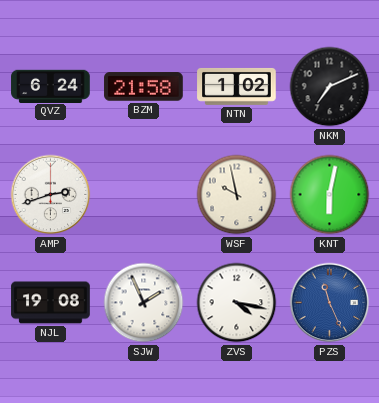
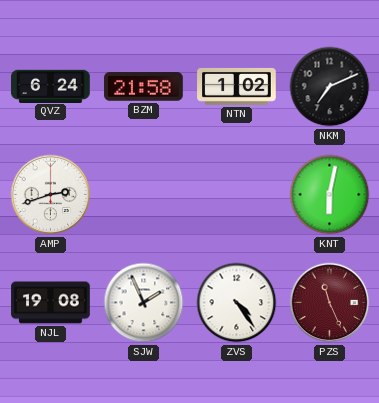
WSF: 9:58 -> none
ZVS: 4:17 -> 4:24
PZS dial: blue -> burgundy
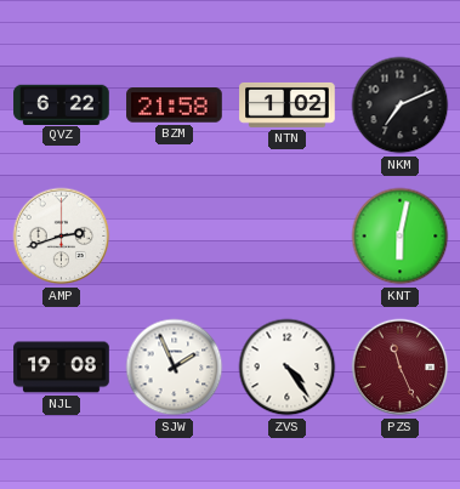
QVZ: 6:24 -> 6:22
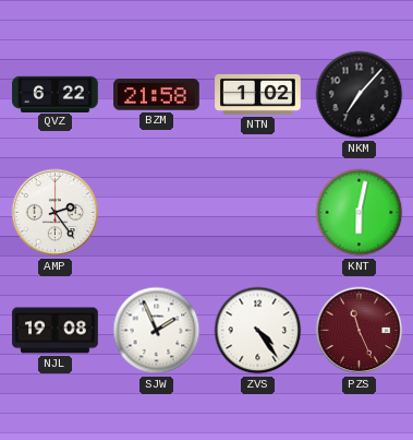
NKM: 7:11 -> 7:07
AMP: 2:42 -> 2:24
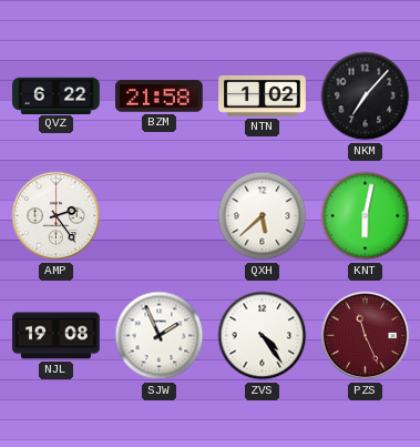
QXH: none -> 5:38
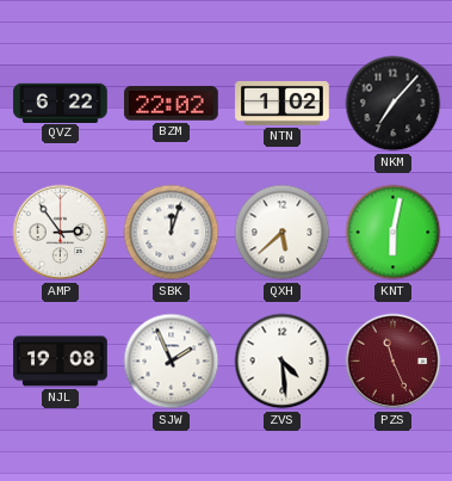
BZM: 21:58 -> 22:02
AMP: 2:24 -> 2:54
SBK: none -> 12:03
ZVS: 4:24 -> 4:29
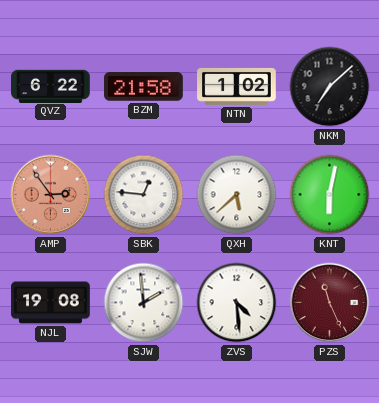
BZM: 22:02 -> 21:58
NKM: 7:07 -> 7:08
AMP dial: white -> salmon
SBK: 12:03 -> 12:46
SJW: 1:56 -> 1:59
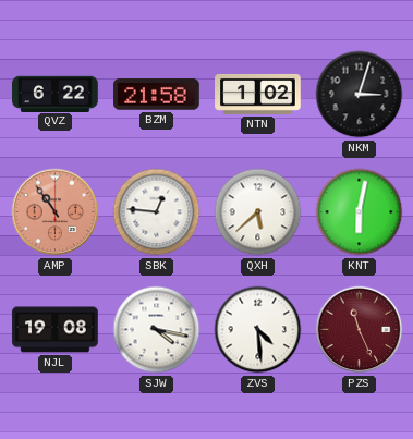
NKM: 7:08 -> 3:03
AMP: 2:54 -> 10:54
SJW: 1:59 -> 4:17
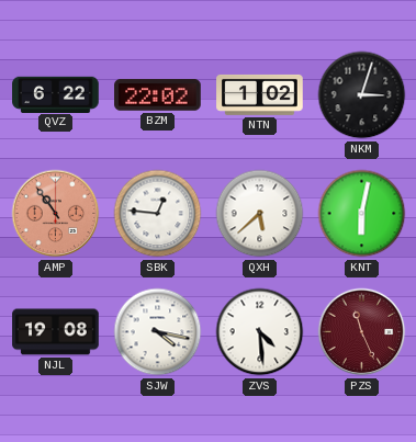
BZM: 21:58 -> 22:02
